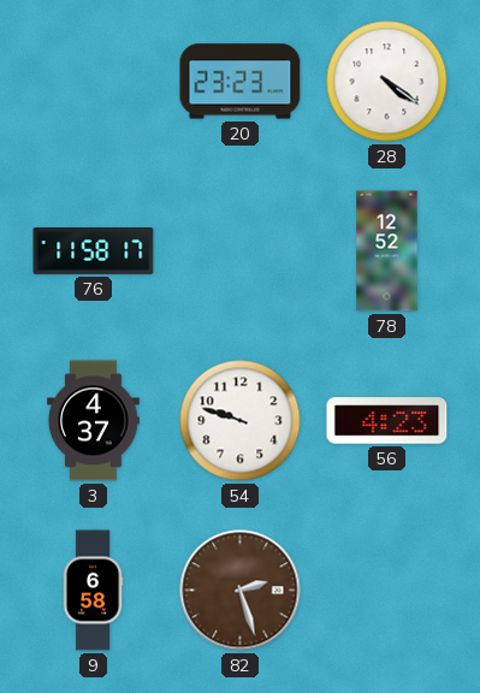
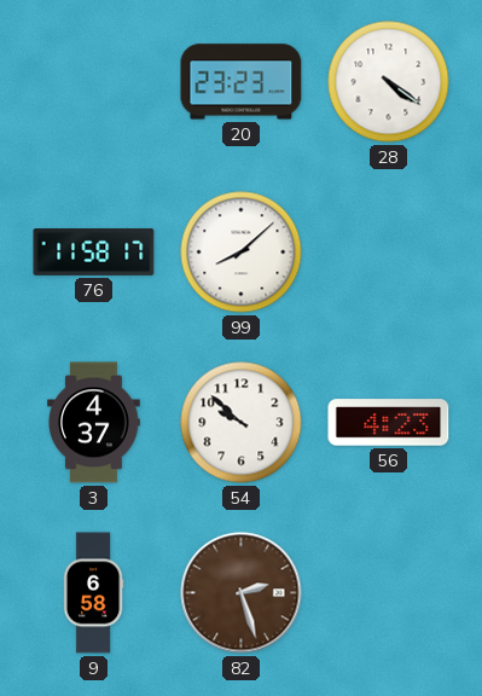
99: none -> 8:08
78: 12:52 -> none
54: 9:48 -> 9:52
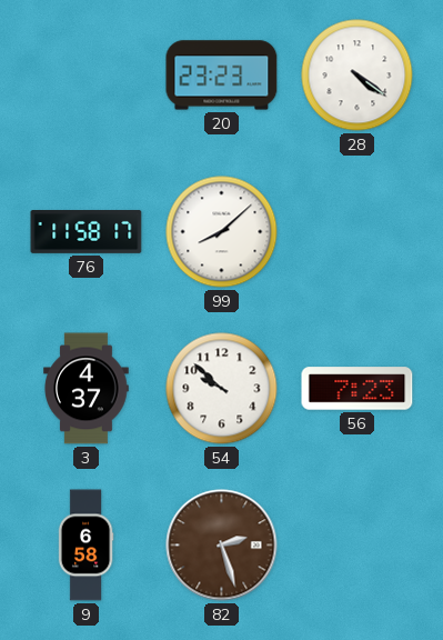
56: 4:23 -> 7:23
